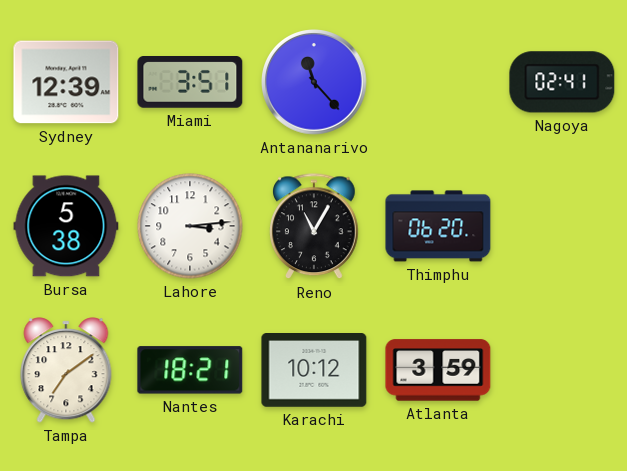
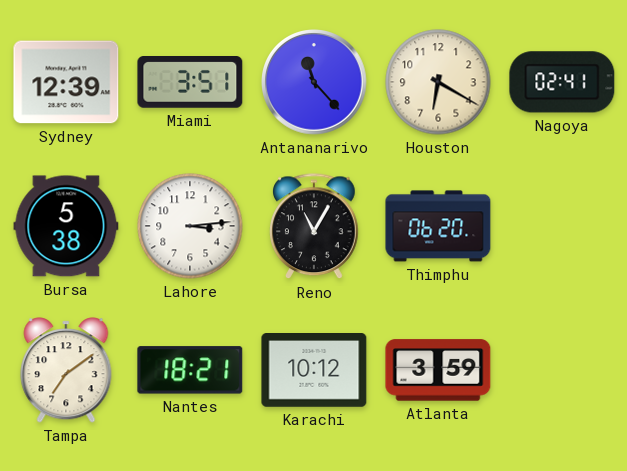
Houston: none -> 6:20
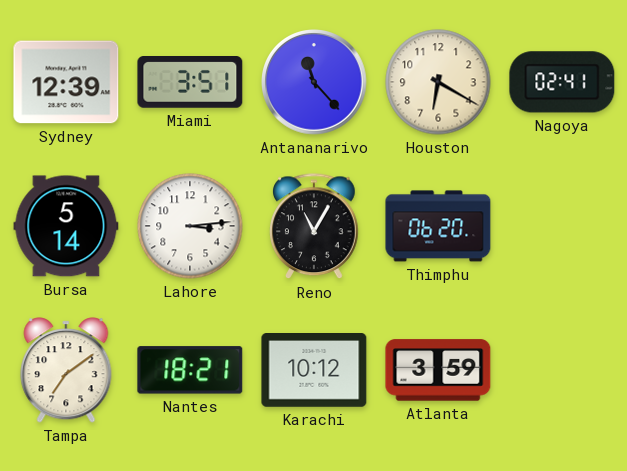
Bursa: 5:38 -> 5:14
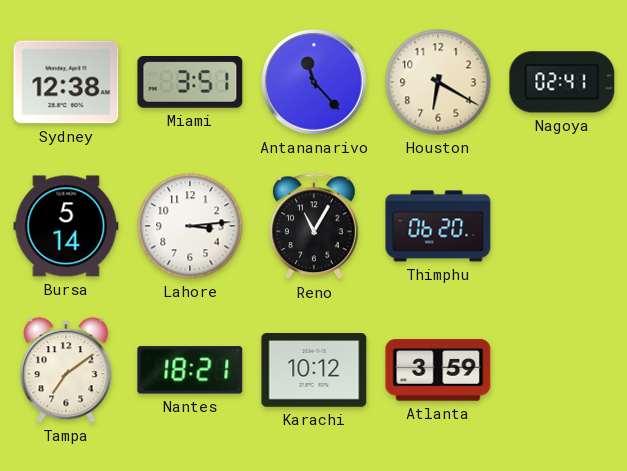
Sydney: 12:39 -> 12:38
